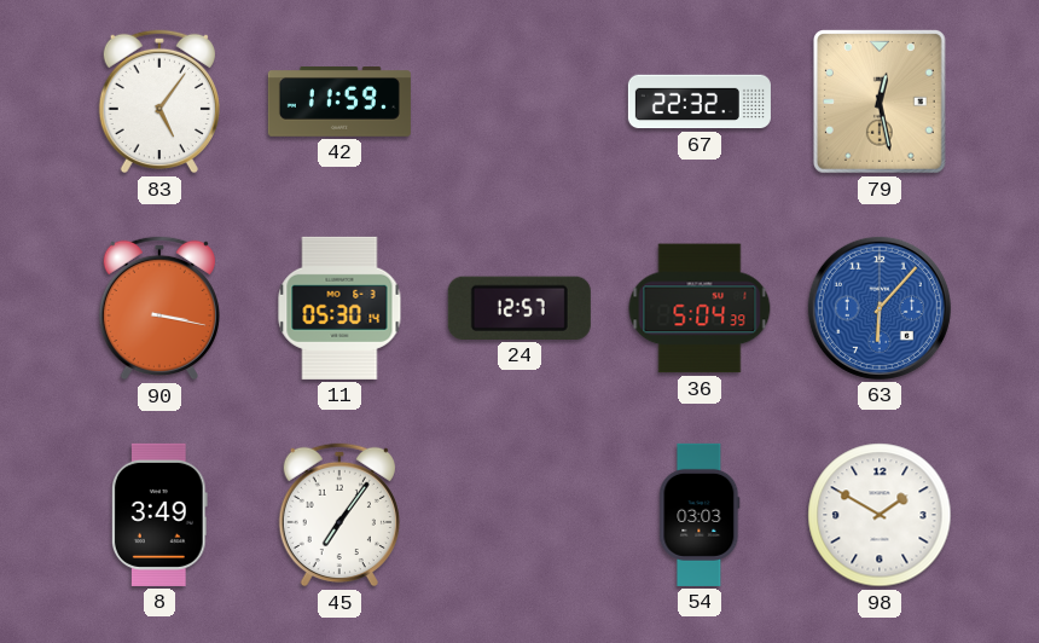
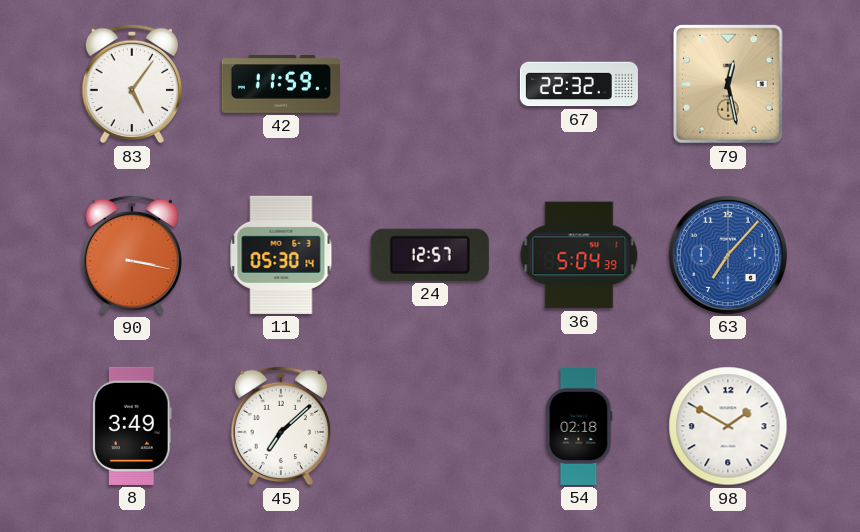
63: 6:07 -> 7:07
45: 7:06 -> 7:08
54: 03:03 -> 02:18
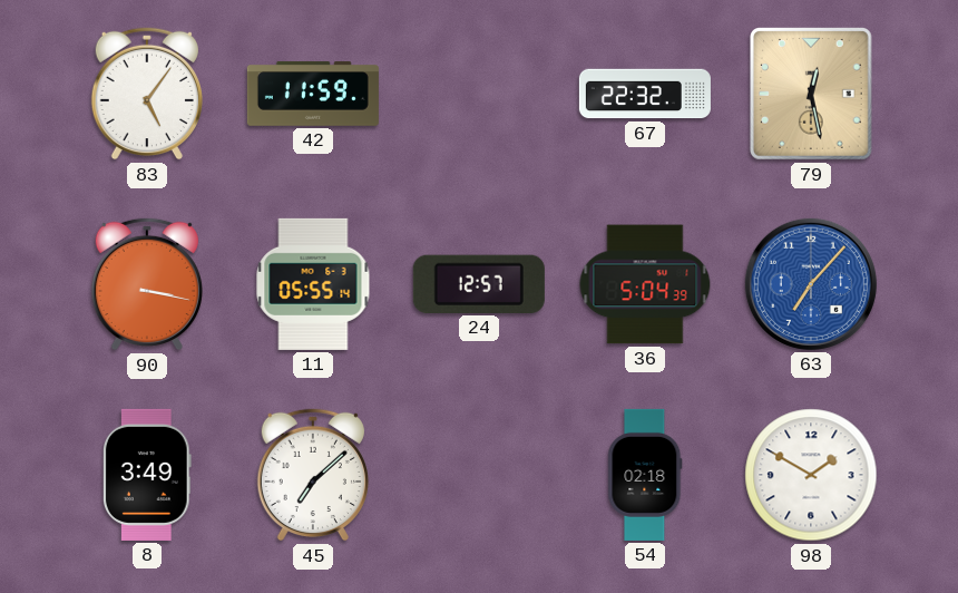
11: 05:30 -> 05:55
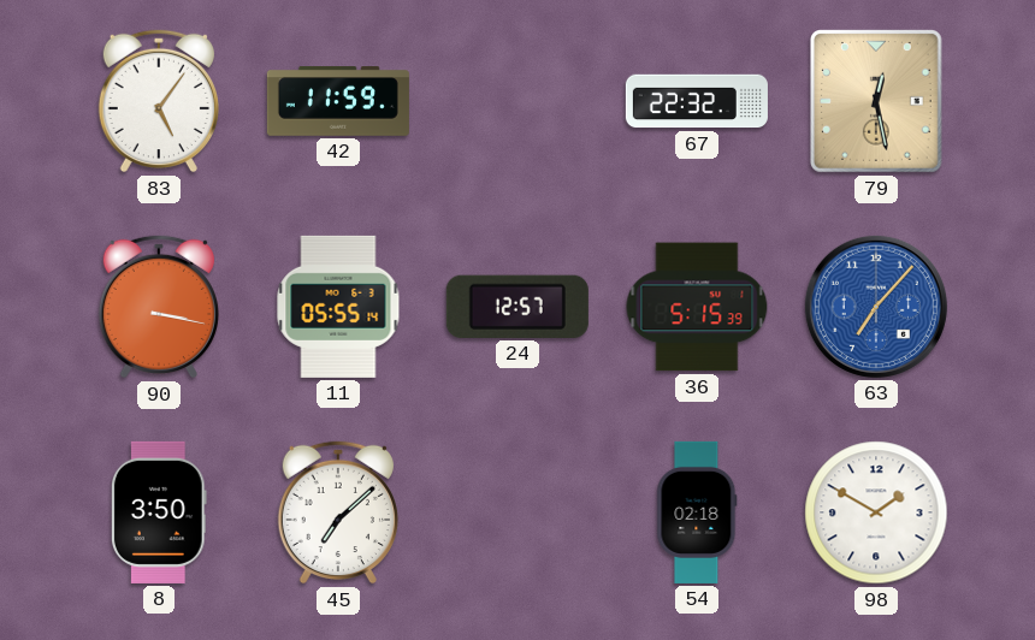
36: 5:04 -> 5:15
8: 3:49 -> 3:50
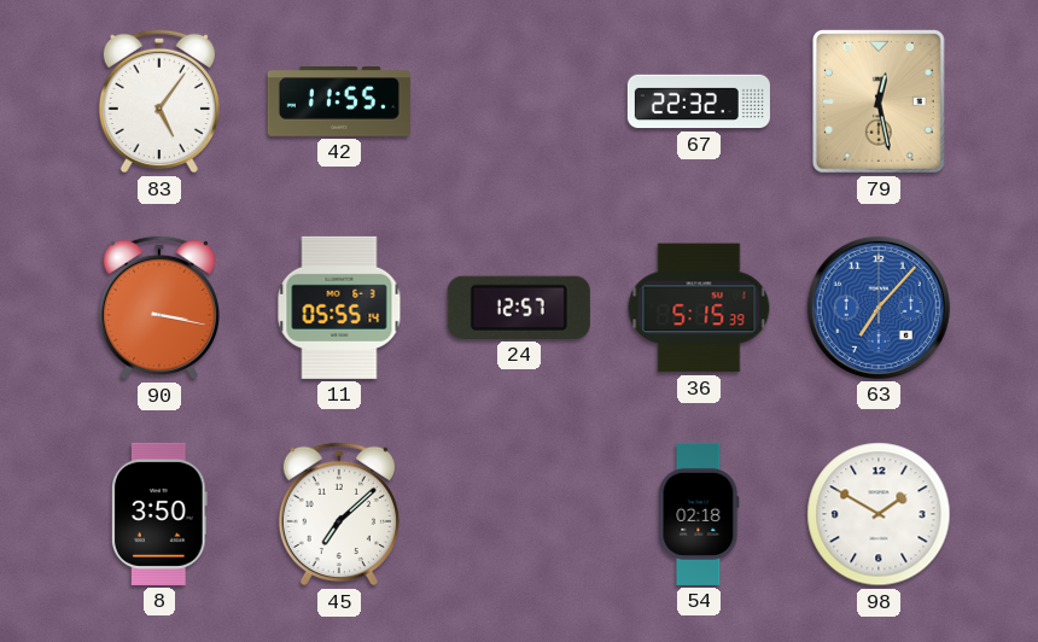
42: 11:59 -> 11:55
